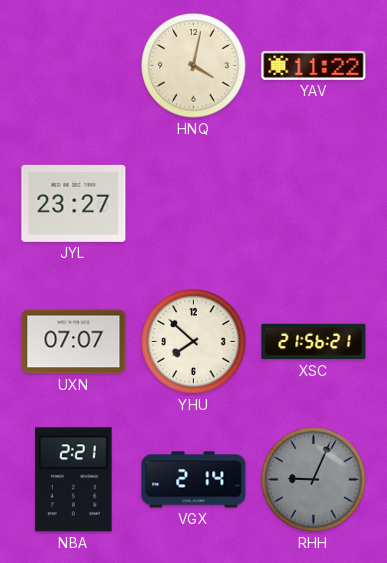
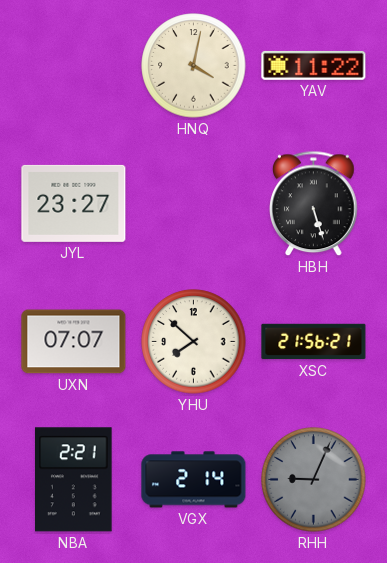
HBH: none -> 5:27
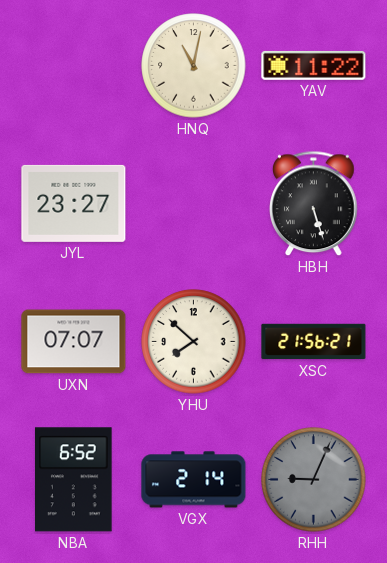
HNQ: 4:02 -> 11:02
NBA: 2:21 -> 6:52
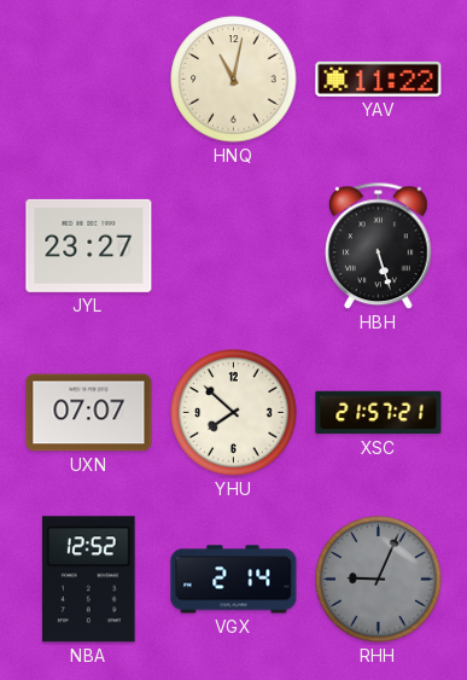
XSC: 21:56 -> 21:57
NBA: 6:52 -> 12:52
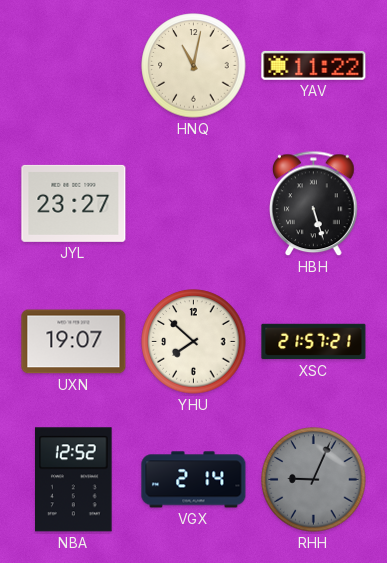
UXN: 07:07 -> 19:07
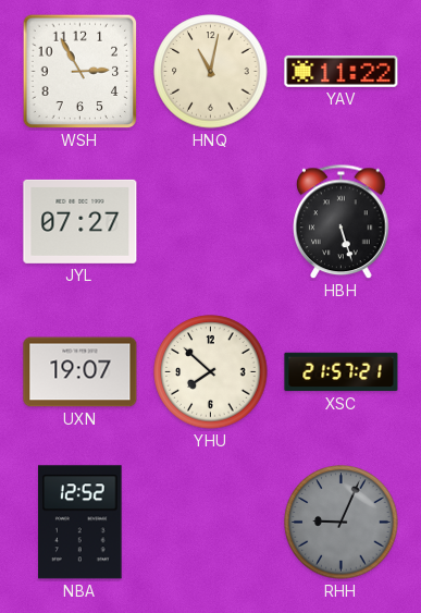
WSH: none -> 2:55
JYL: 23:27 -> 07:27
VGX: 2:14 -> none
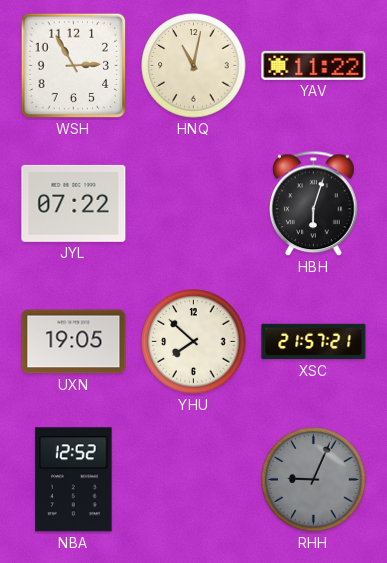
JYL: 07:27 -> 07:22
HBH: 5:27 -> 6:03
UXN: 19:07 -> 19:05
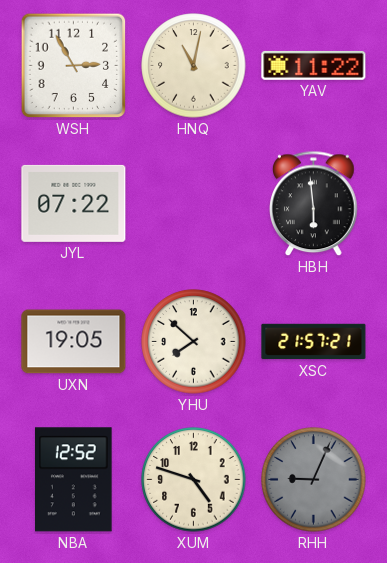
HBH: 6:03 -> 5:59
XUM: none -> 4:48
